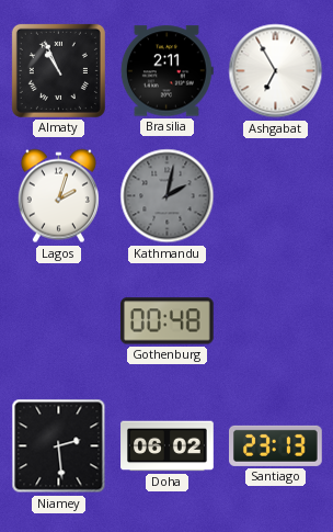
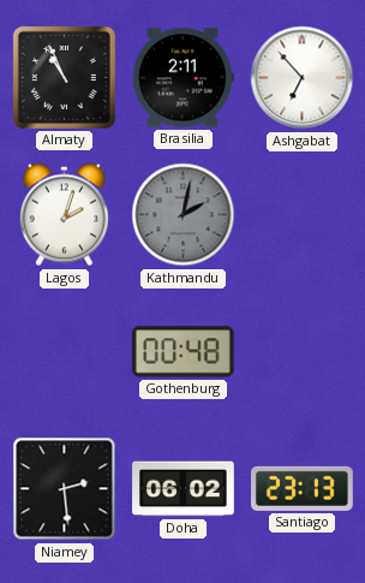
Ashgabat: 6:55 -> 6:53
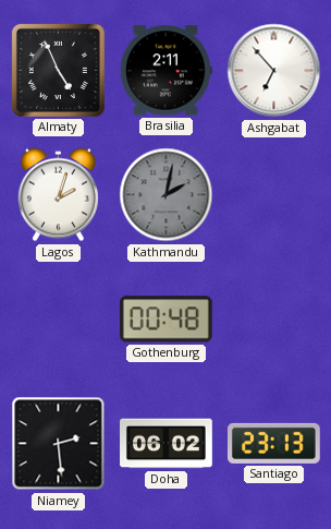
Almaty: 10:56 -> 4:56
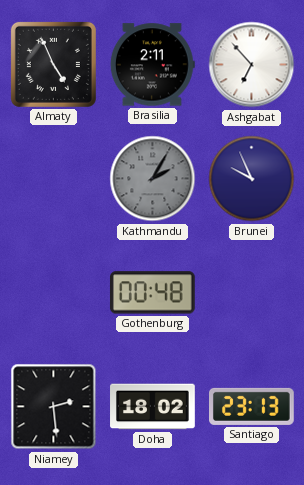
Lagos: 2:03 -> none
Kathmandu: 2:02 -> 2:05
Brunei: none -> 9:56
Doha: 06:02 -> 18:02
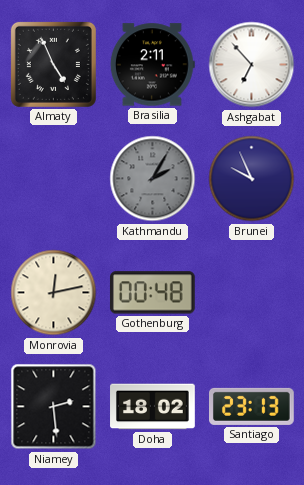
Monrovia: none -> 12:13
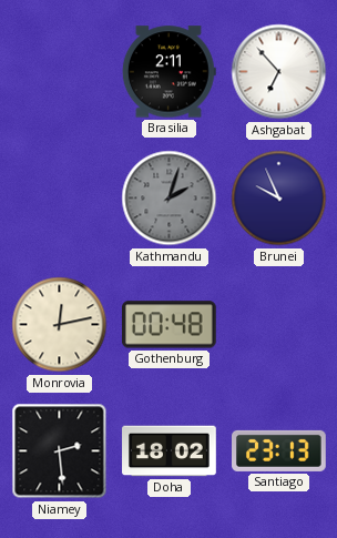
Almaty: 4:56 -> none
Kathmandu: 2:05 -> 2:03
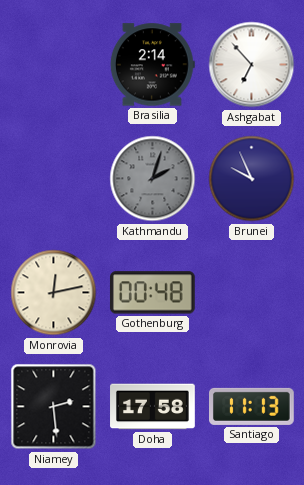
Brasilia: 2:11 -> 2:14
Doha: 18:02 -> 17:58
Santiago: 23:13 -> 11:13
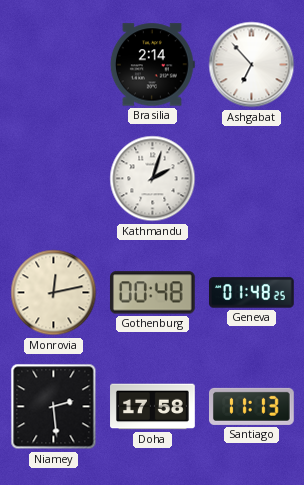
Kathmandu dial: grey -> white
Brunei: 9:56 -> none
Geneva: none -> 01:48
